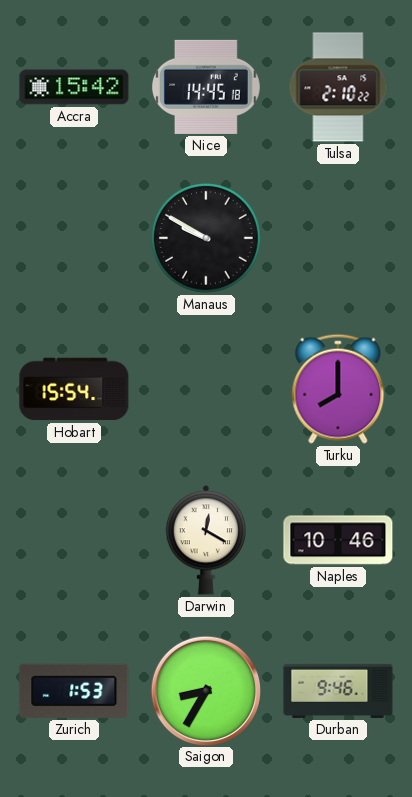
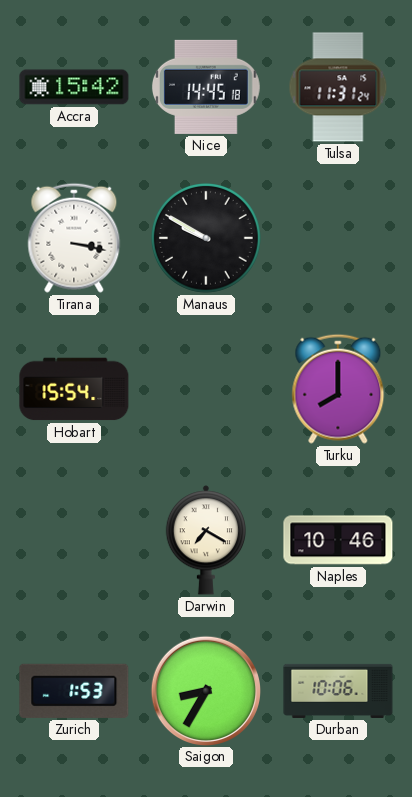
Tulsa: 2:10 -> 11:31
Tirana: none -> 3:17
Darwin: 12:20 -> 7:20
Durban: 9:46 -> 10:06
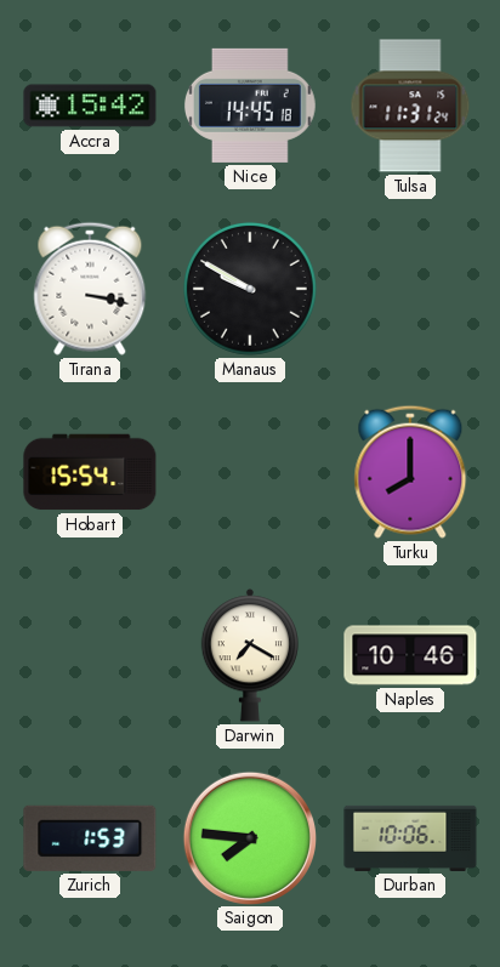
Saigon: 8:35 -> 7:46
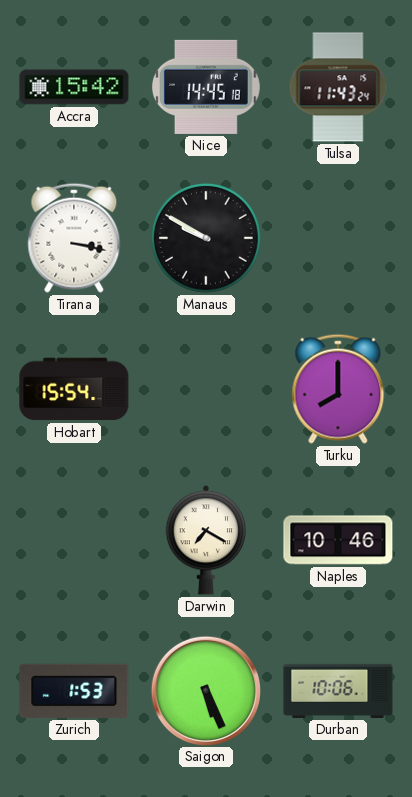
Tulsa: 11:31 -> 11:43
Saigon: 7:46 -> 5:26
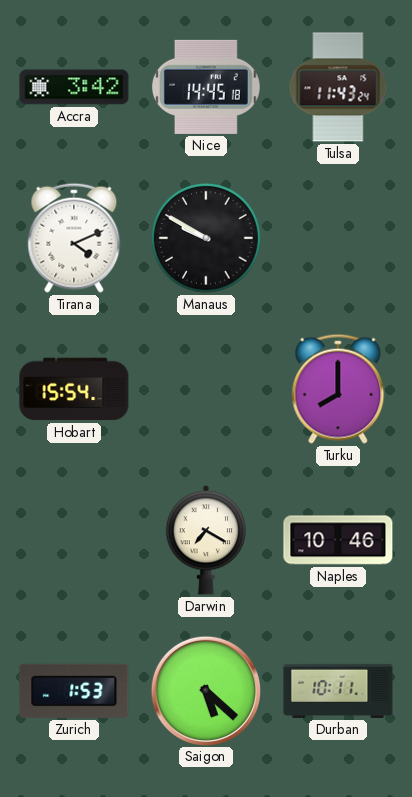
Accra: 15:42 -> 3:42
Tirana: 3:17 -> 4:11
Saigon: 5:26 -> 5:22
Durban: 10:06 -> 10:11
